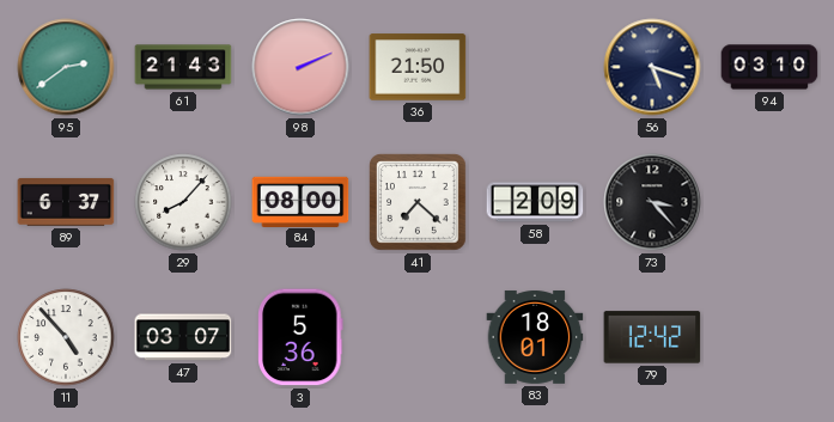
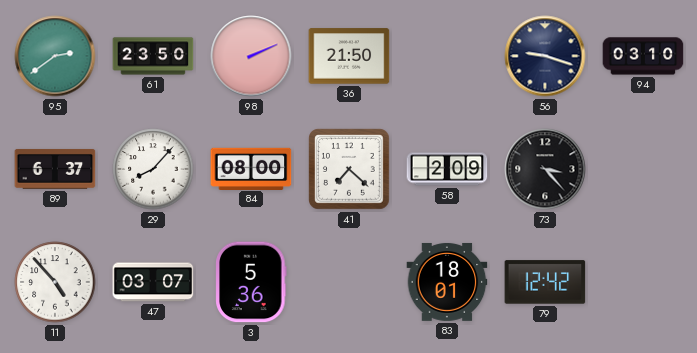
61: 21:43 -> 23:50
56: 5:18 -> 9:18
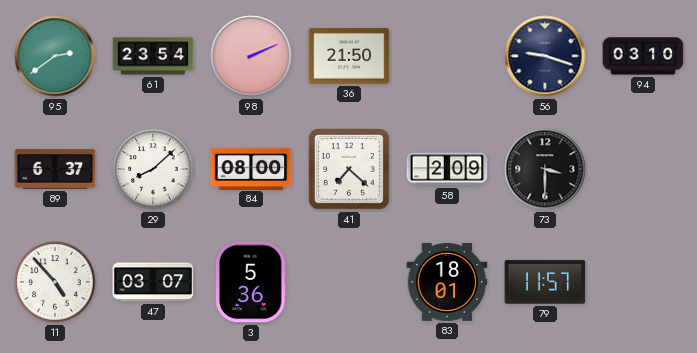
61: 23:50 -> 23:54
29: 8:07 -> 8:08
73: 3:23 -> 3:30
79: 12:42 -> 11:57
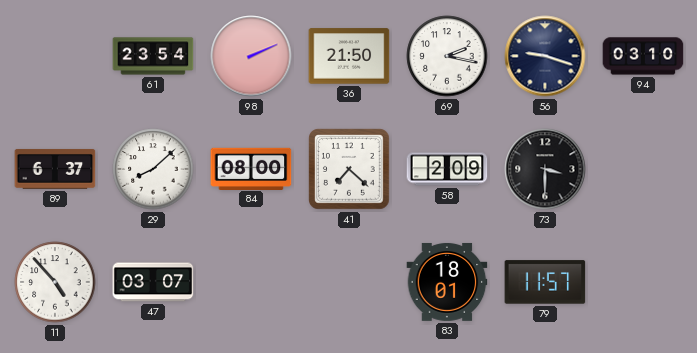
95: 2:39 -> none
69: none -> 2:17
3: 5:36 -> none
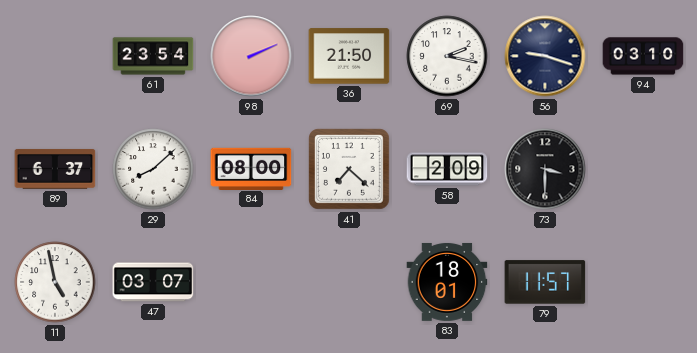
11: 4:53 -> 4:58
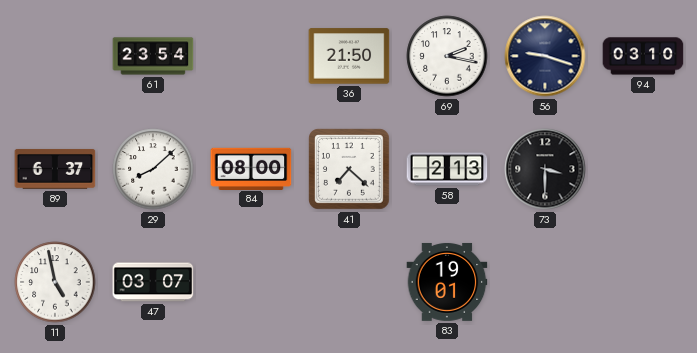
98: 2:11 -> none
58: 2:09 -> 2:13
83: 18:01 -> 19:01
79: 11:57 -> none
